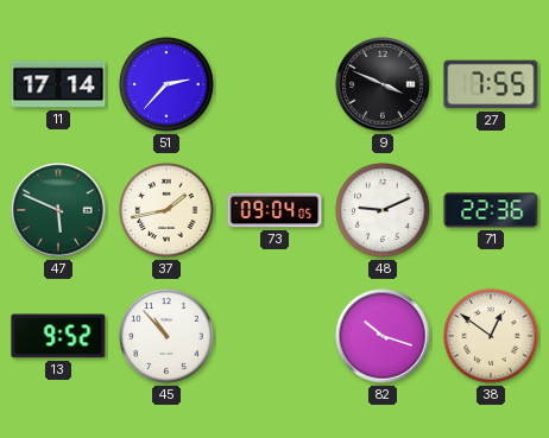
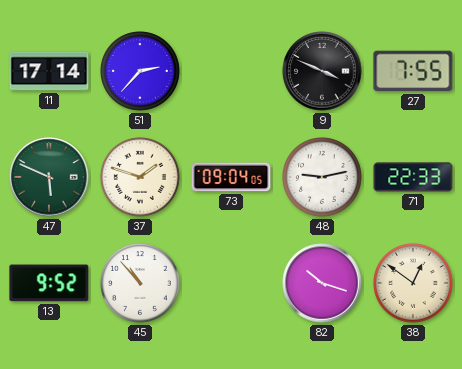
37: 1:43 -> 1:48
48: 9:11 -> 9:13
71: 22:36 -> 22:33
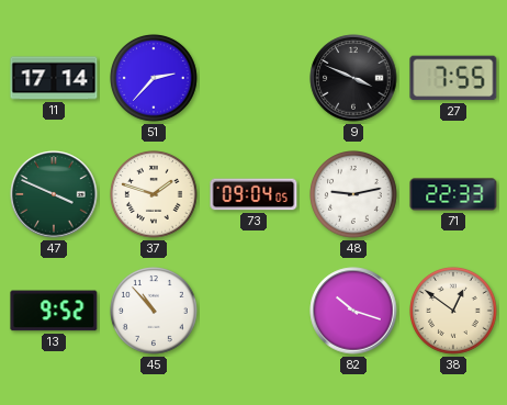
47: 5:49 -> 3:49
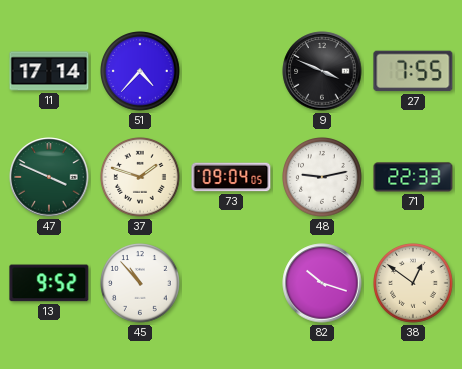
51: 2:37 -> 4:37
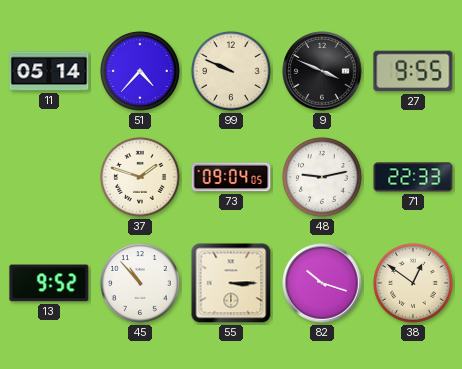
11: 17:14 -> 05:14
99: none -> 9:49
27: 7:55 -> 9:55
47: 3:49 -> none
55: none -> 3:15
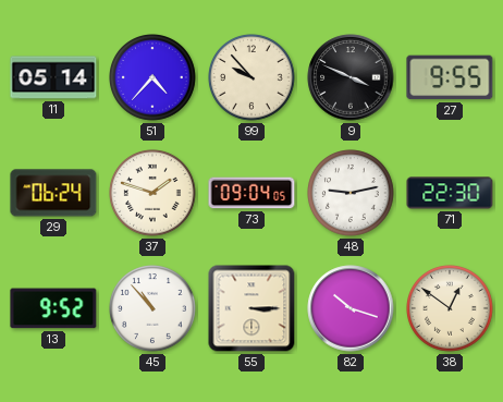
99: 9:49 -> 9:53
29: none -> 06:24
71: 22:33 -> 22:30
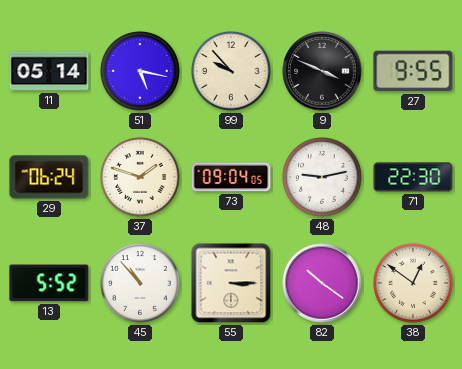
51: 4:37 -> 5:17
13: 9:52 -> 5:52
82: 10:18 -> 10:21
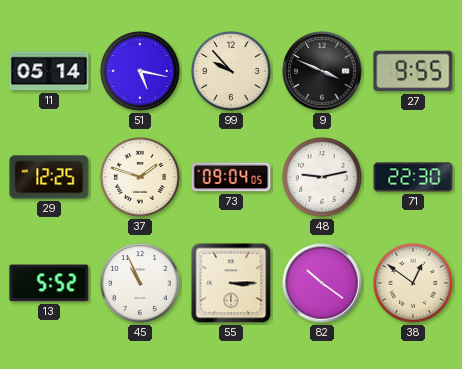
29: 06:24 -> 12:25
45: 10:53 -> 10:56
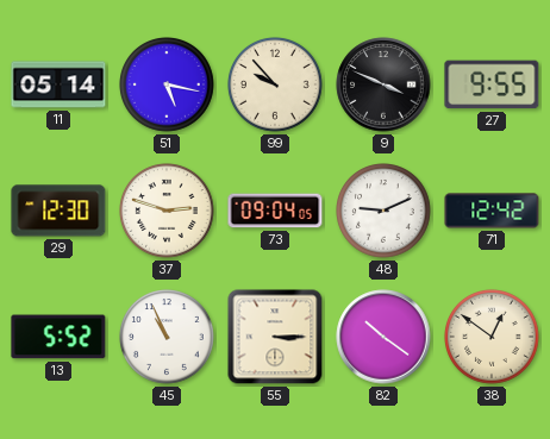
29: 12:25 -> 12:30
37: 1:48 -> 2:48
48: 9:13 -> 9:11
71: 22:30 -> 12:42
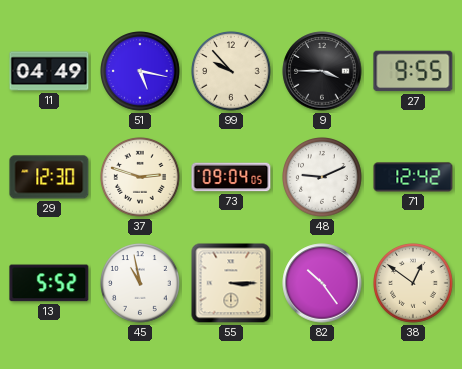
11: 05:14 -> 04:49
9: 3:49 -> 3:45
45: 10:56 -> 10:58
82: 10:21 -> 10:24
